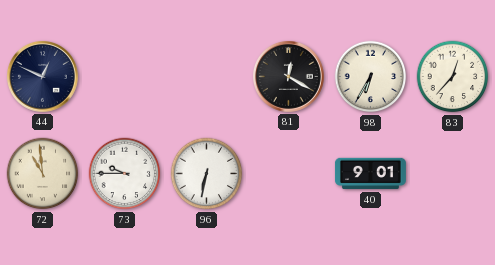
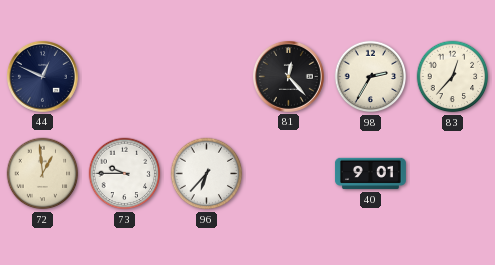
81: 12:20 -> 12:23
98: 6:35 -> 2:35
72: 10:59 -> 12:59
96: 6:32 -> 6:37
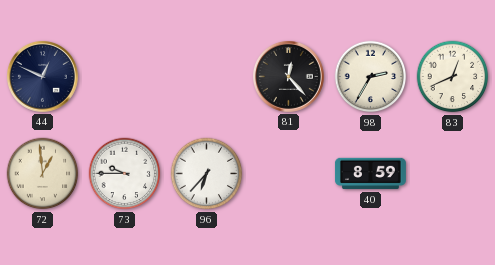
83: 12:37 -> 12:41
40: 9:01 -> 8:59
